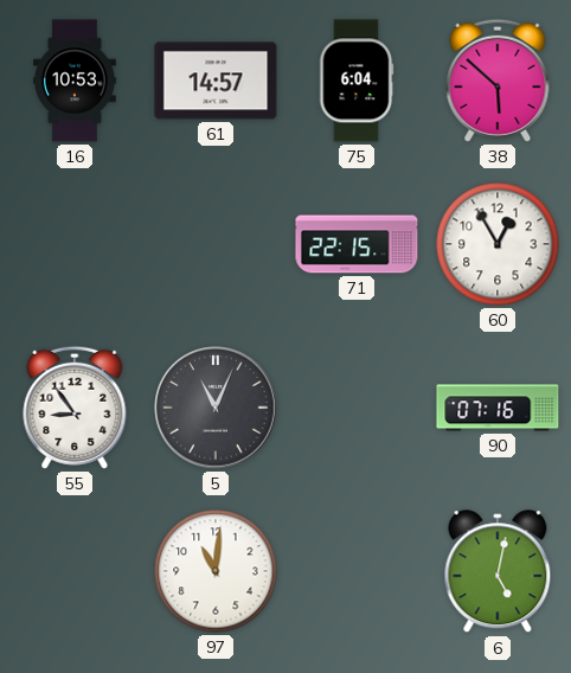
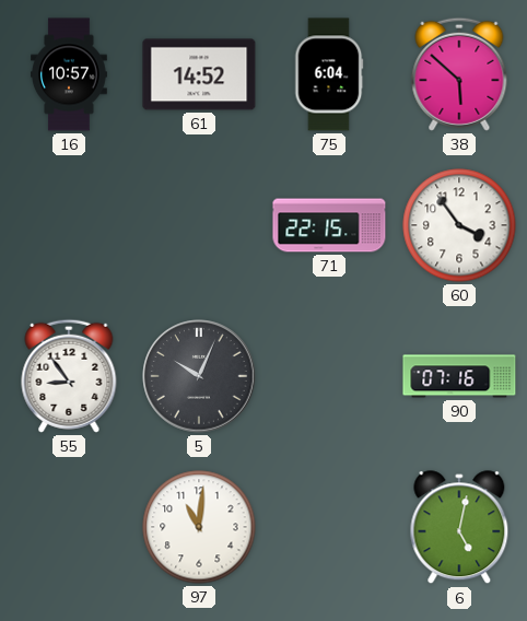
16: 10:53 -> 10:57
61: 14:57 -> 14:52
60: 12:55 -> 3:54
5: 11:04 -> 10:04
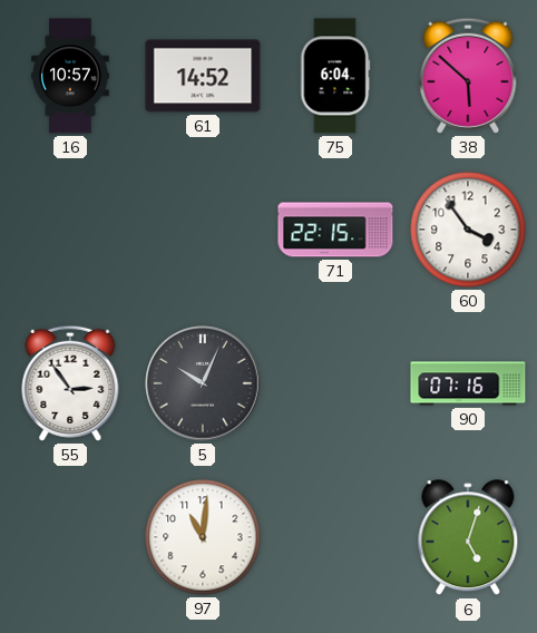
55: 8:54 -> 2:54
6: 5:02 -> 5:03
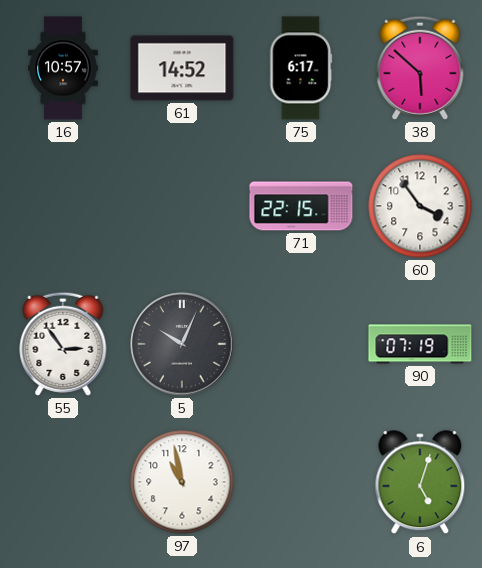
75: 6:04 -> 6:17
90: 07:16 -> 07:19
97: 11:01 -> 10:58
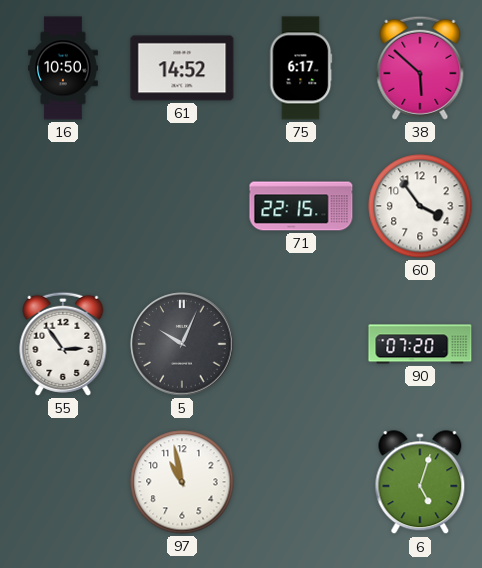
16: 10:57 -> 10:50
90: 07:19 -> 07:20
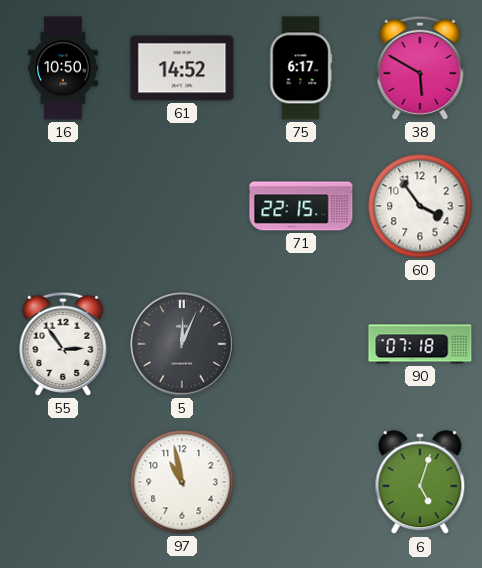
38: 5:52 -> 5:50
5: 10:04 -> 12:04
90: 07:20 -> 07:18
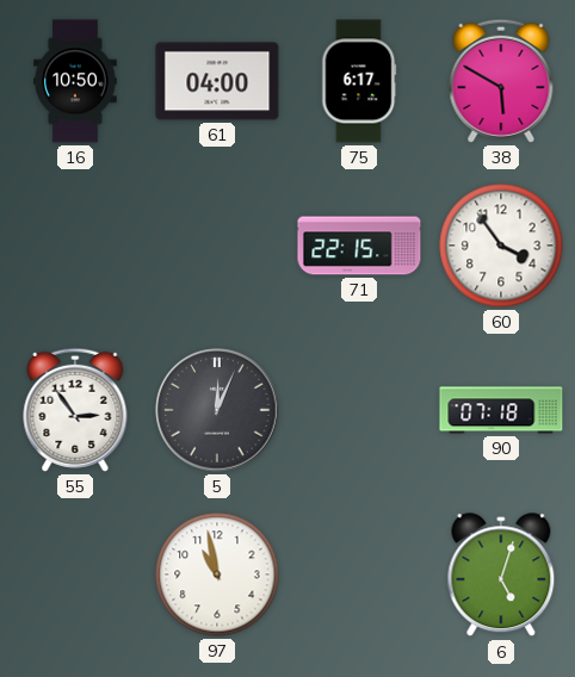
61: 14:52 -> 04:00
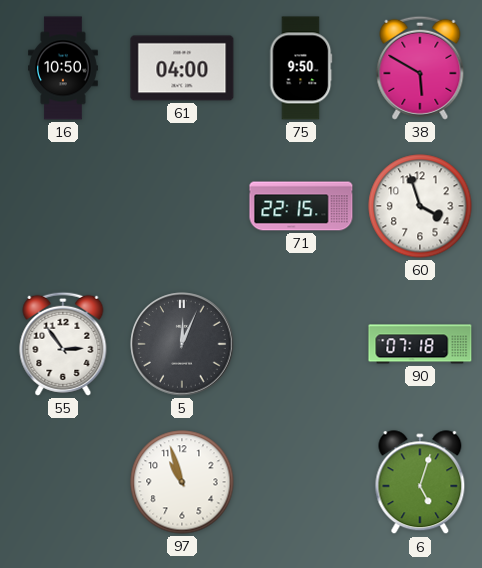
75: 6:17 -> 9:50
60: 3:54 -> 3:57
97: 10:58 -> 10:57
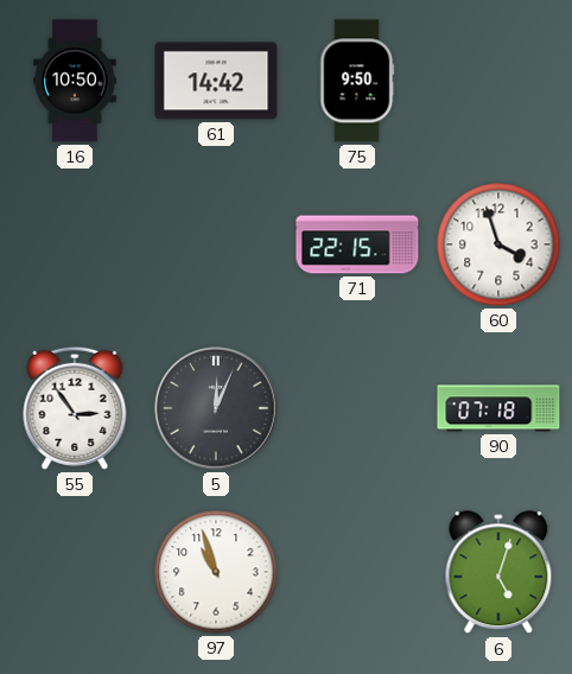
61: 04:00 -> 14:42
38: 5:50 -> none
